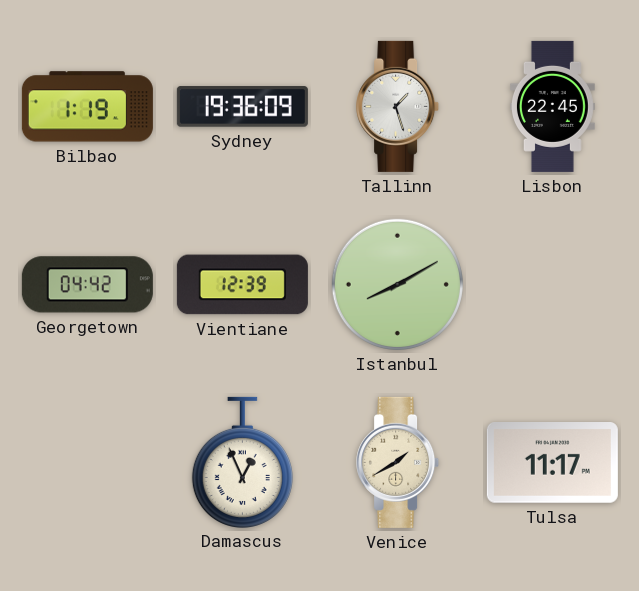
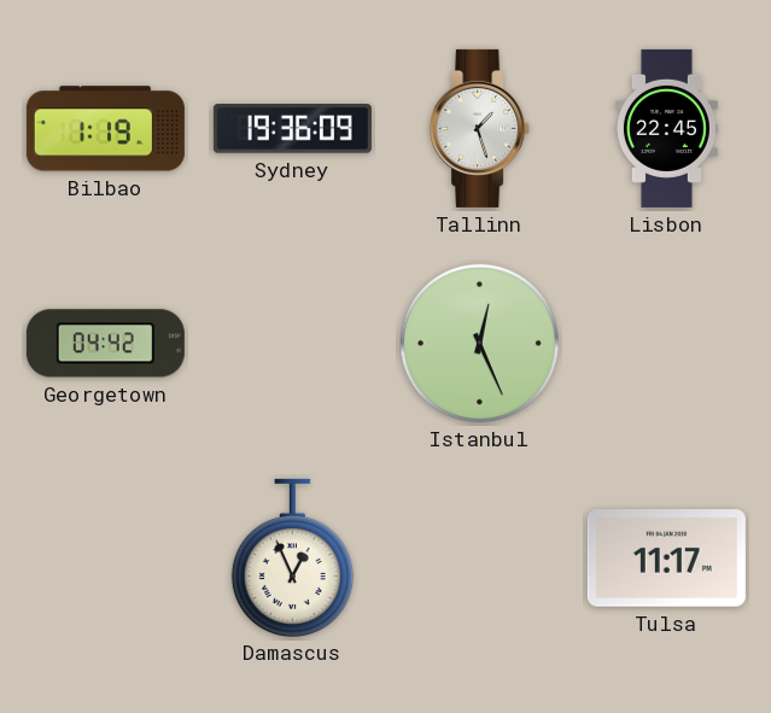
Vientiane: 12:39 -> none
Istanbul: 8:10 -> 12:26
Venice: 1:40 -> none
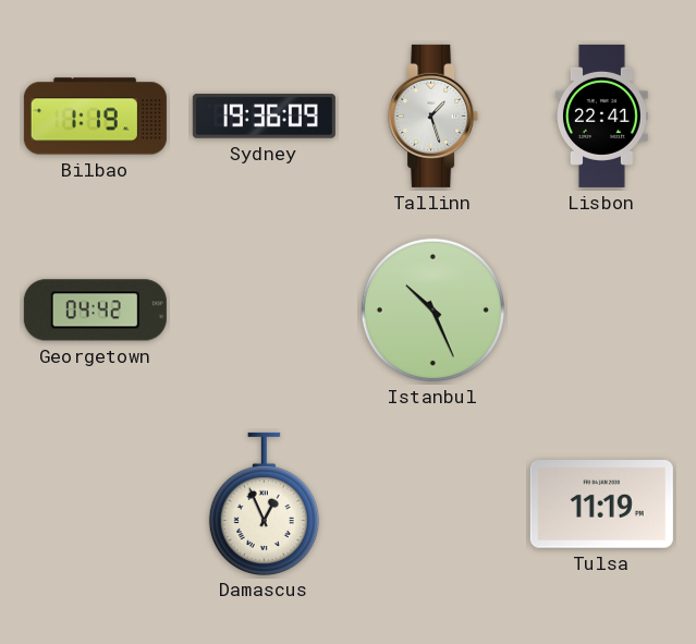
Lisbon: 22:45 -> 22:41
Istanbul: 12:26 -> 10:26
Tulsa: 11:17 -> 11:19
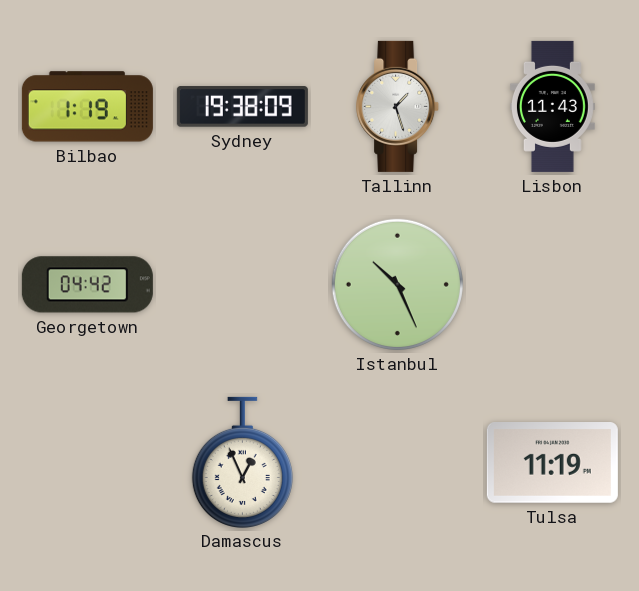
Sydney: 19:36 -> 19:38
Lisbon: 22:41 -> 11:43
